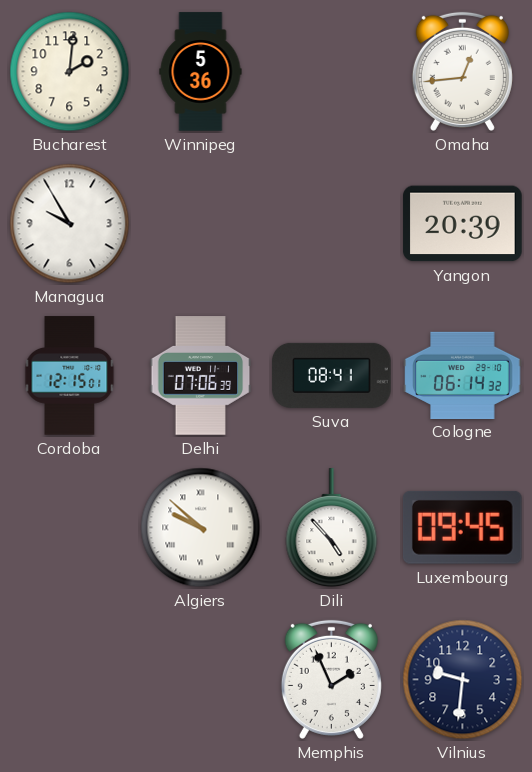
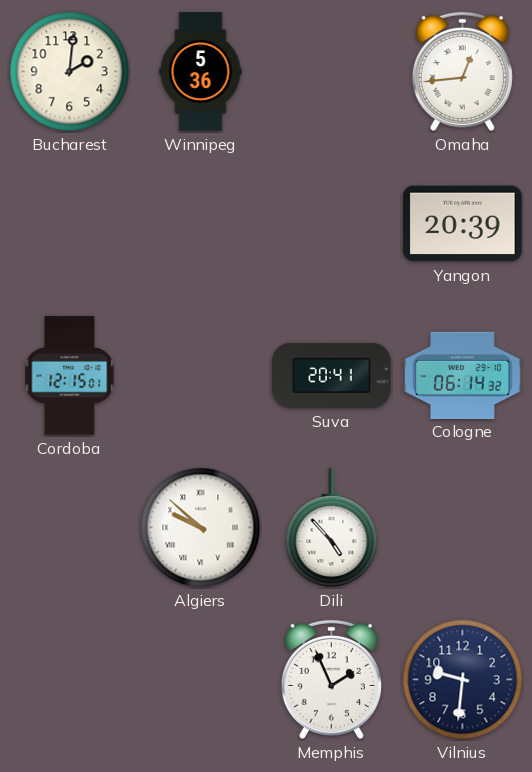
Managua: 9:55 -> none
Delhi: 07:06 -> none
Suva: 08:41 -> 20:41
Luxembourg: 09:45 -> none
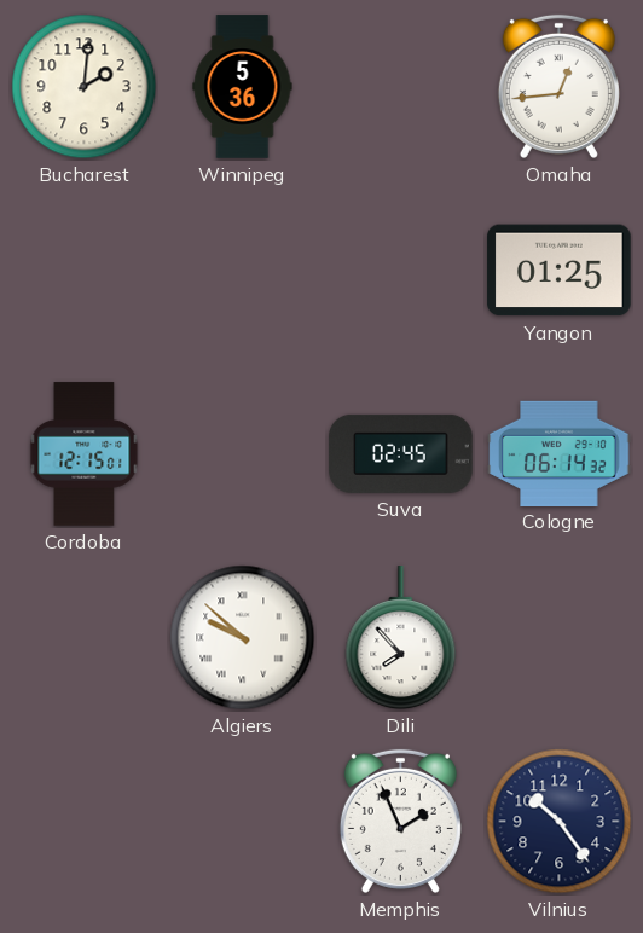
Yangon: 20:39 -> 01:25
Suva: 20:41 -> 02:45
Dili: 4:53 -> 7:53
Vilnius: 9:31 -> 10:24
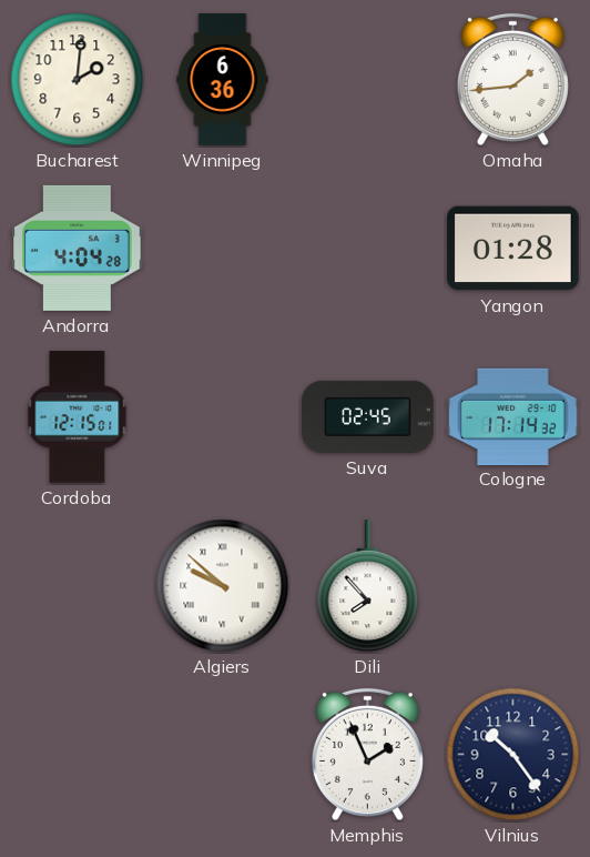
Winnipeg: 5:36 -> 6:36
Omaha: 12:44 -> 1:44
Andorra: none -> 4:04
Yangon: 01:25 -> 01:28
Cologne: 06:14 -> 17:14
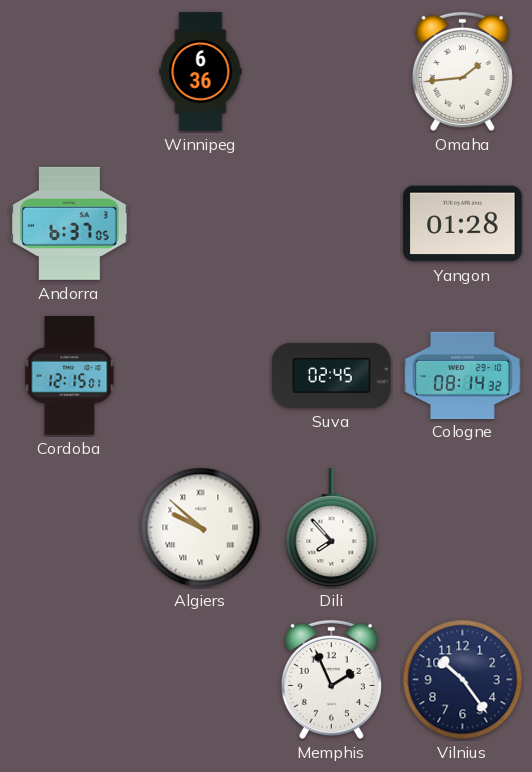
Bucharest: 2:01 -> none
Andorra: 4:04 -> 6:37
Cologne: 17:14 -> 08:14
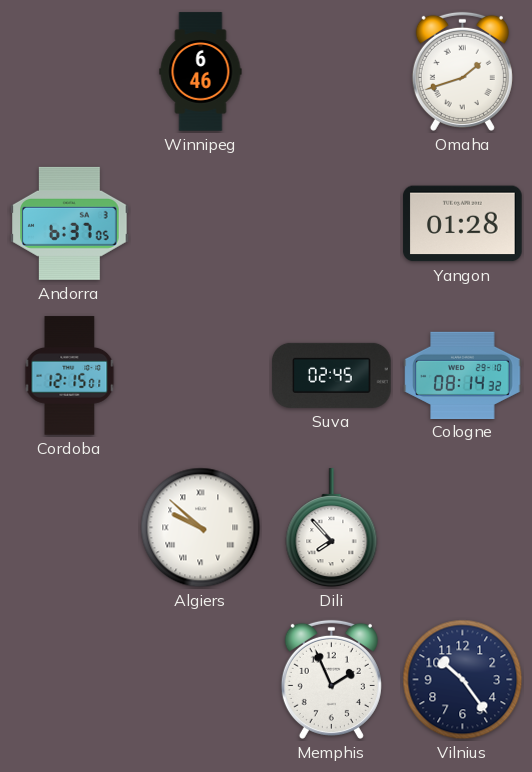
Winnipeg: 6:36 -> 6:46
Omaha: 1:44 -> 1:42
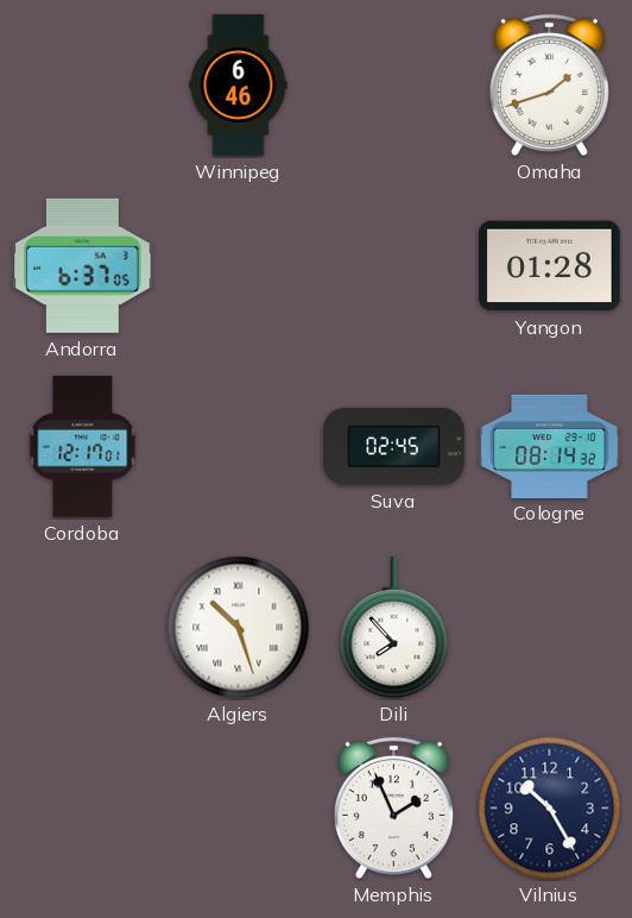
Cordoba: 12:15 -> 12:17
Algiers: 9:52 -> 10:27
Vilnius: 10:24 -> 10:25
